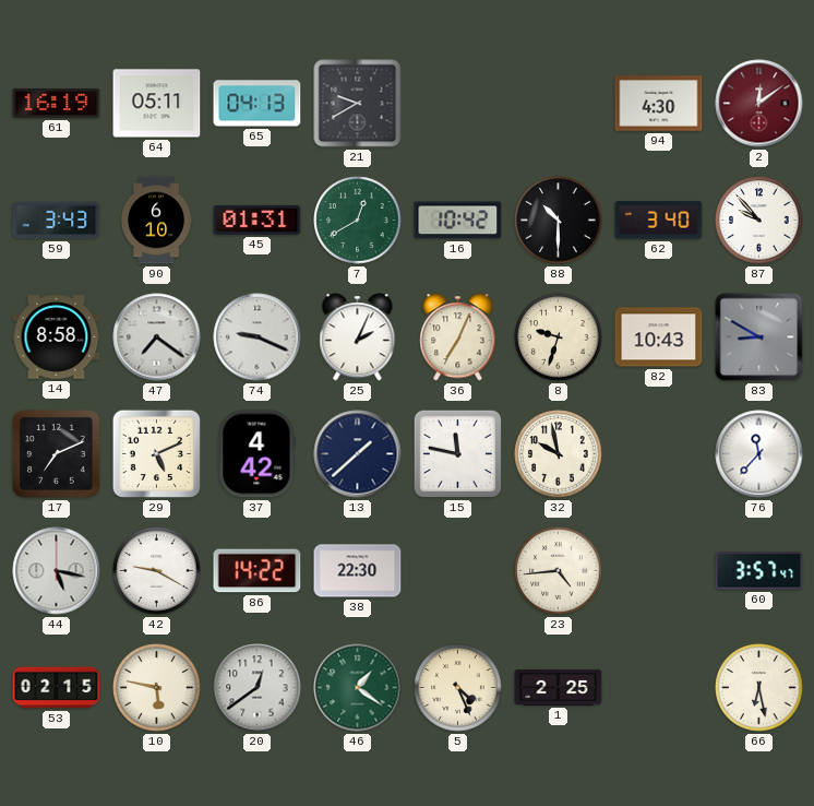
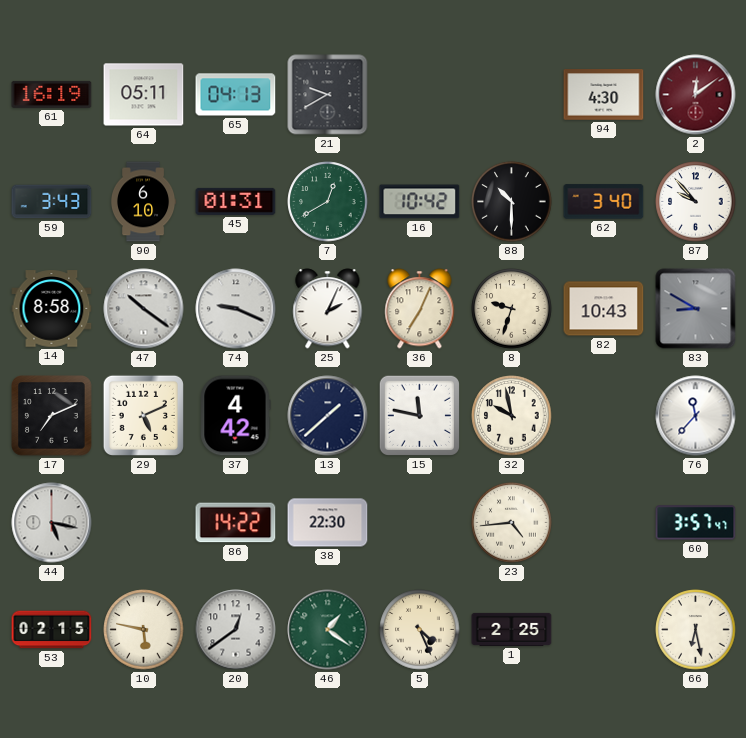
47: 7:21 -> 10:21
42: 9:20 -> none
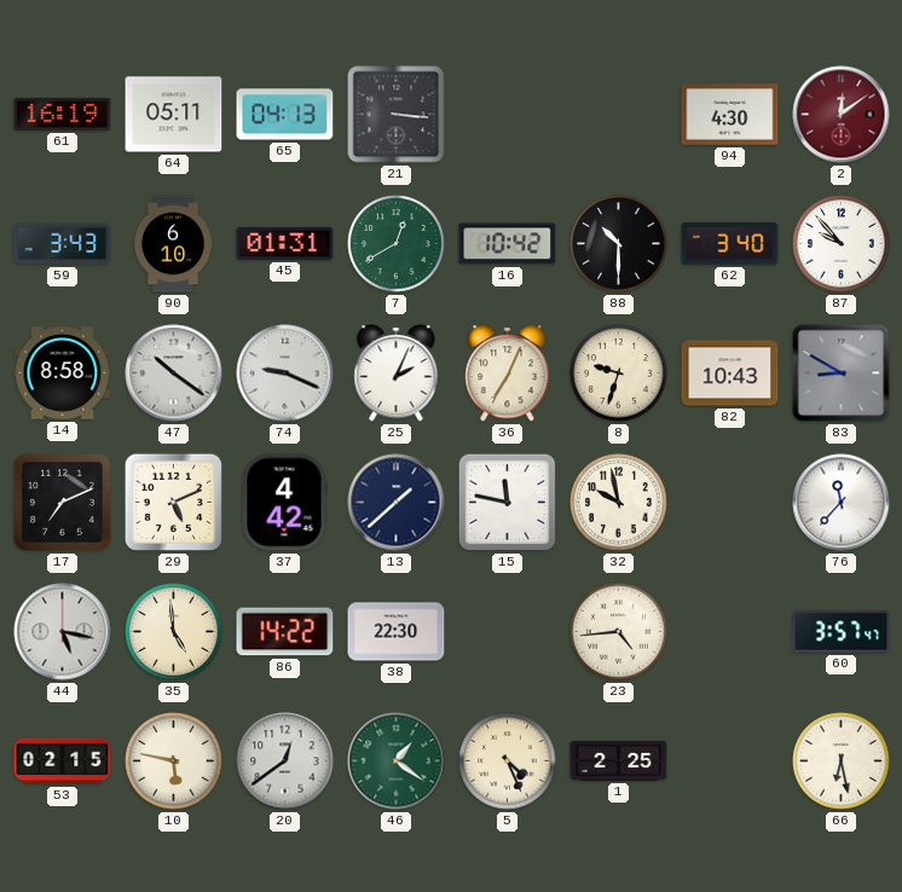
21: 9:40 -> 3:16
35: none -> 4:59
